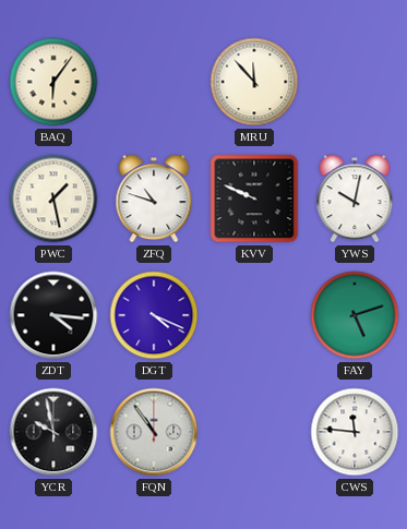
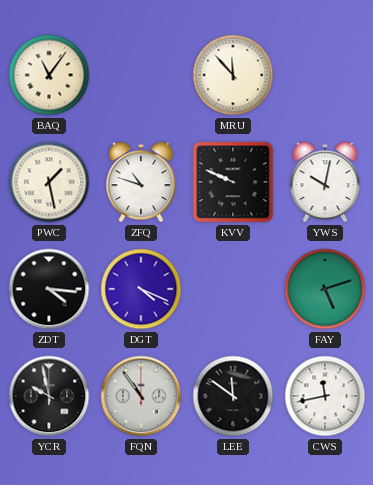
BAQ: 6:06 -> 11:06
LEE: none -> 11:51
CWS: 11:46 -> 11:43
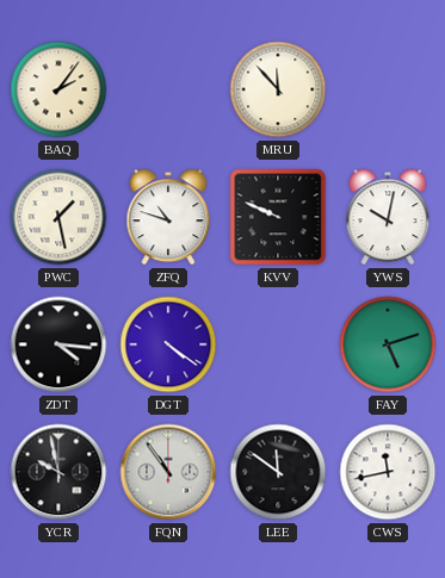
BAQ: 11:06 -> 2:06
DGT: 4:19 -> 4:21
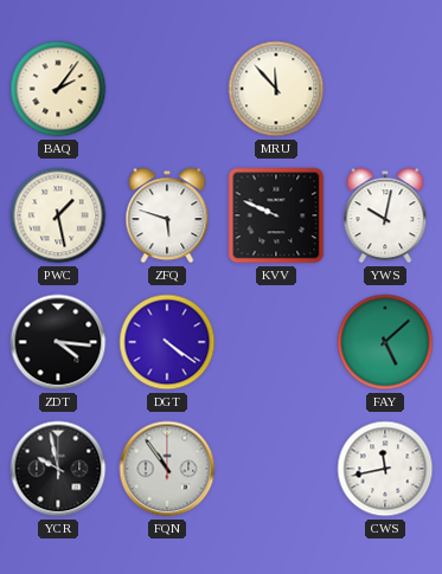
ZFQ: 10:48 -> 5:48
FAY: 5:12 -> 5:08
LEE: 11:51 -> none
